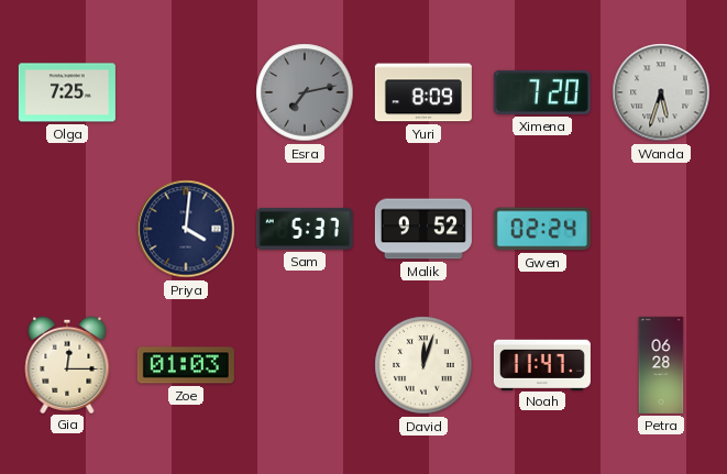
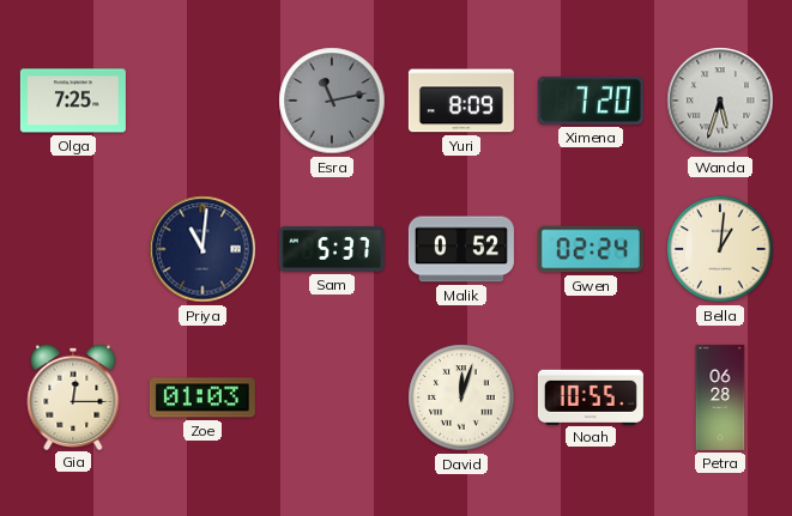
Esra: 7:13 -> 11:13
Priya: 4:01 -> 11:01
Malik: 9:52 -> 0:52
Bella: none -> 1:01
Noah: 11:47 -> 10:55
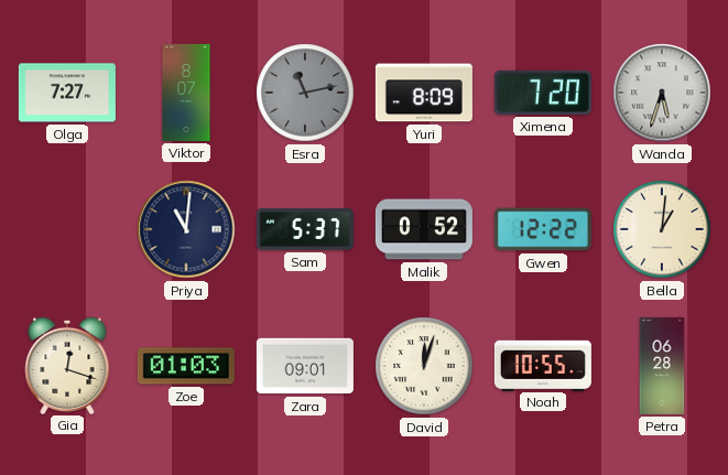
Olga: 7:25 -> 7:27
Viktor: none -> 8:07
Gwen: 02:24 -> 12:22
Gia: 12:15 -> 12:18
Zara: none -> 09:01
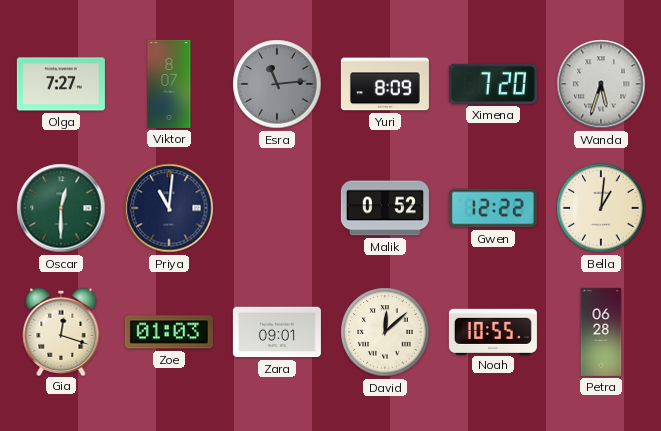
Esra: 11:13 -> 11:14
Oscar: none -> 12:30
Sam: 5:37 -> none
David: 12:03 -> 12:08
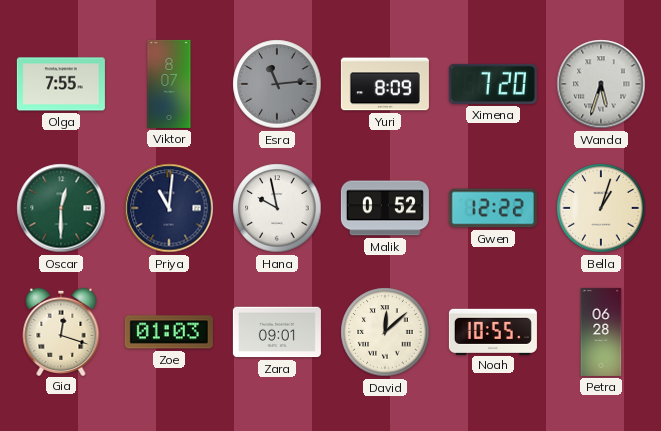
Olga: 7:27 -> 7:55
Hana: none -> 9:58
Bella: 1:01 -> 1:03
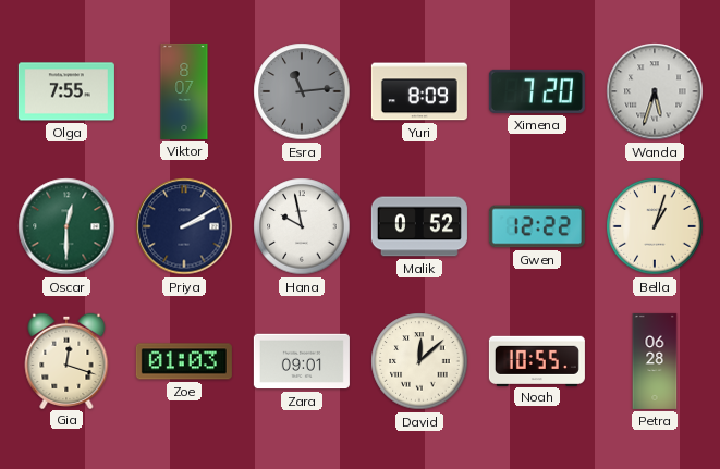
Priya: 11:01 -> 2:10
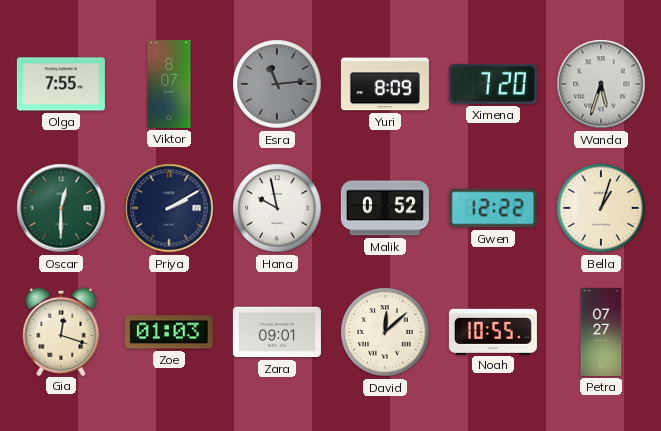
Petra: 06:28 -> 07:27
